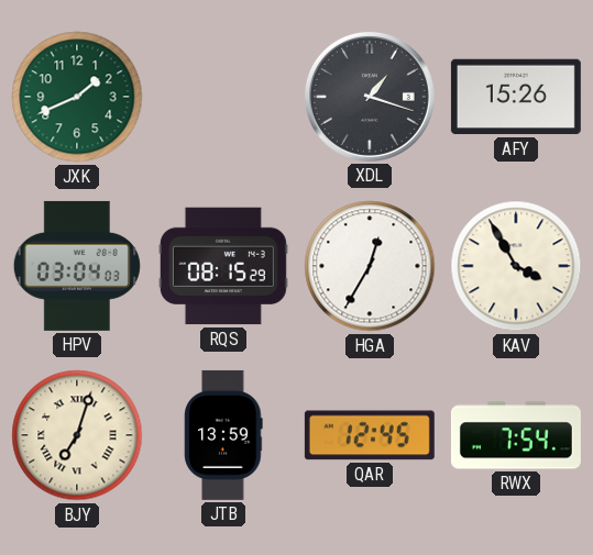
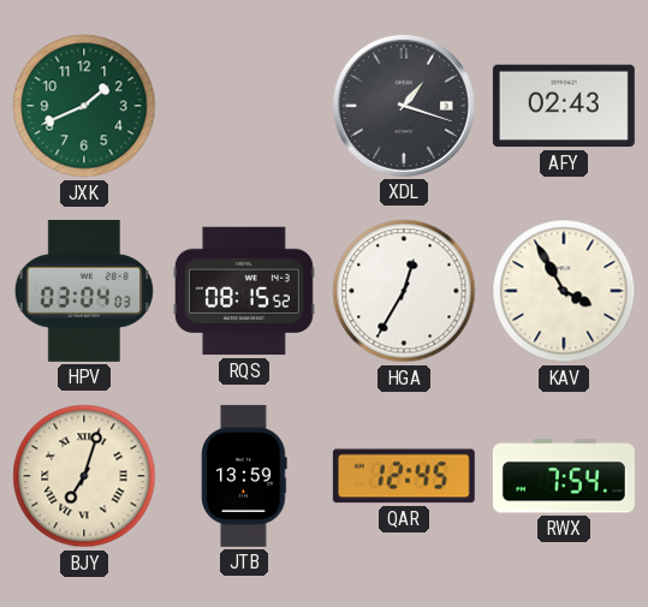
AFY: 15:26 -> 02:43
RQS: 08:15:29 -> 08:15:52
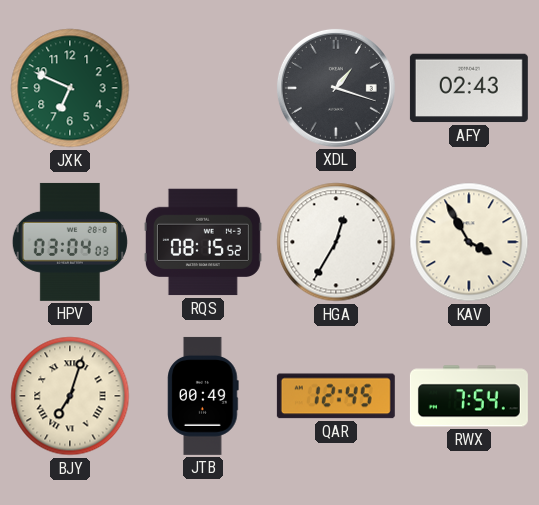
JXK: 1:41 -> 6:49
JTB: 13:59 -> 00:49
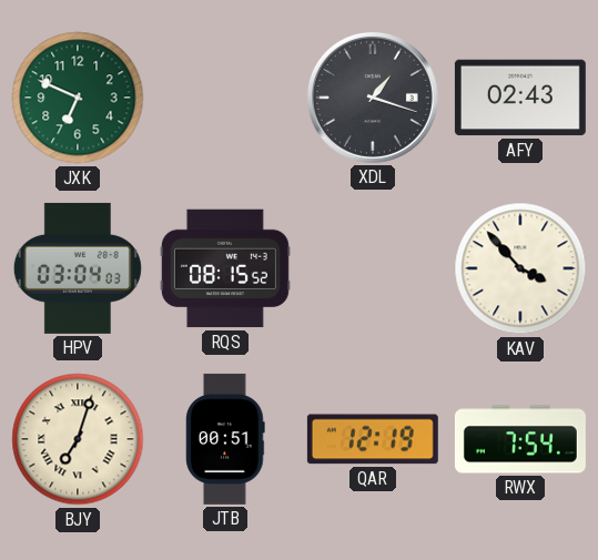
HGA: 12:35 -> none
KAV: 3:55 -> 3:53
JTB: 00:49 -> 00:51
QAR: 12:45 -> 12:19
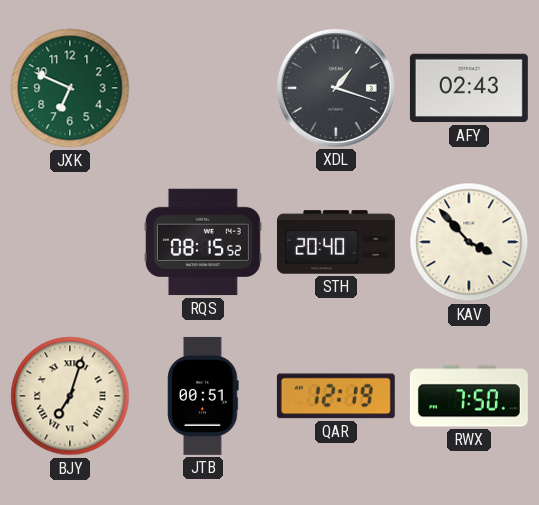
HPV: 03:04 -> none
STH: none -> 20:40
RWX: 7:54 -> 7:50
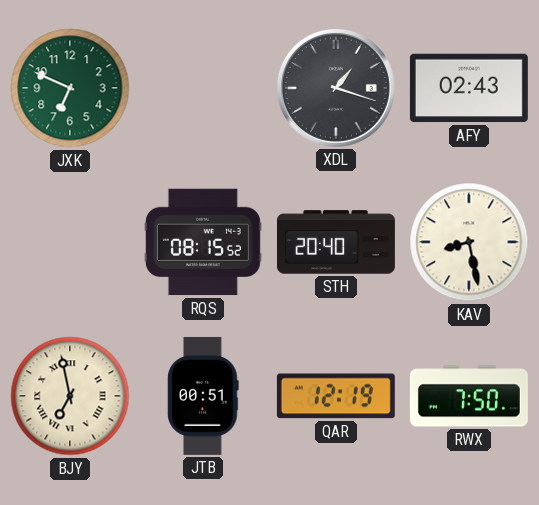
KAV: 3:53 -> 8:28
BJY: 7:03 -> 6:58
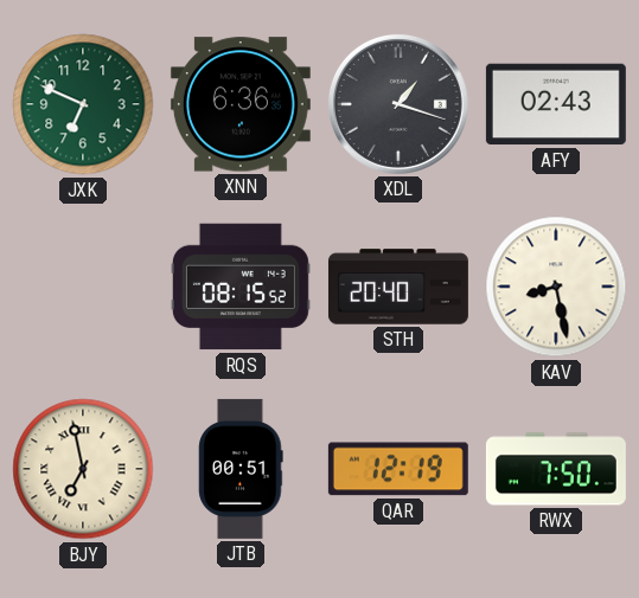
XNN: none -> 6:36
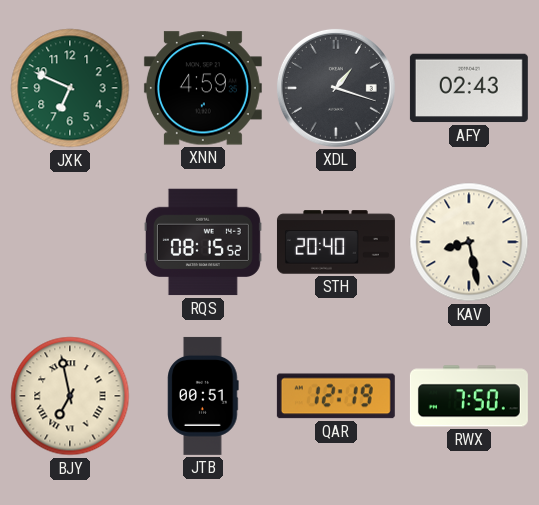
XNN: 6:36 -> 4:59
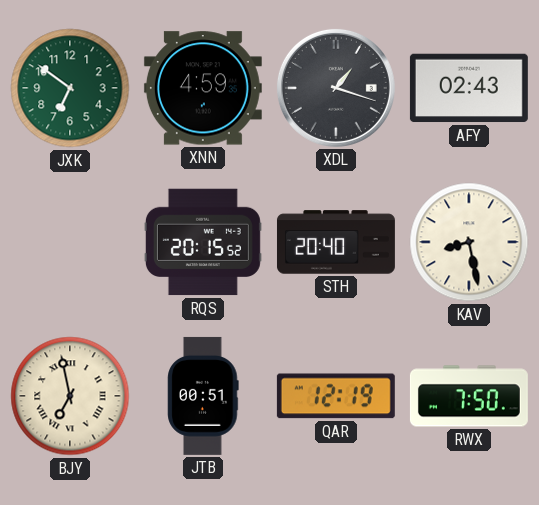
JXK: 6:49 -> 6:51
RQS: 08:15 -> 20:15
